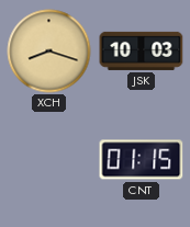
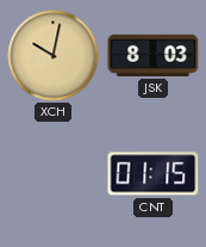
XCH: 8:18 -> 10:02
JSK: 10:03 -> 8:03
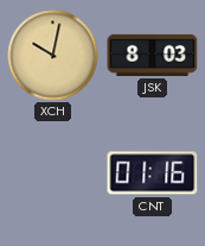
CNT: 01:15 -> 01:16
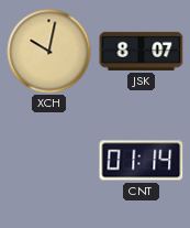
JSK: 8:03 -> 8:07
CNT: 01:16 -> 01:14
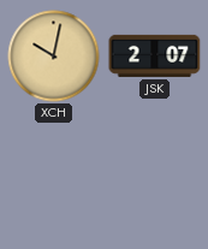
JSK: 8:07 -> 2:07
CNT: 01:14 -> none
